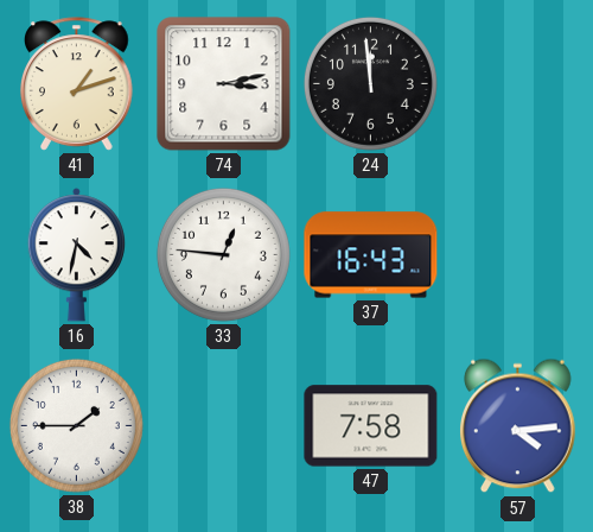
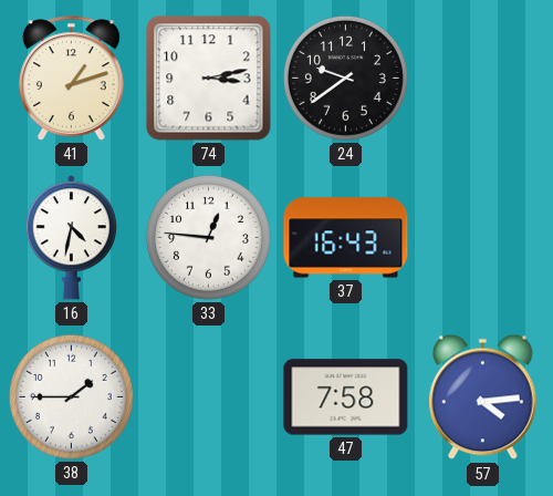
24: 11:59 -> 9:39
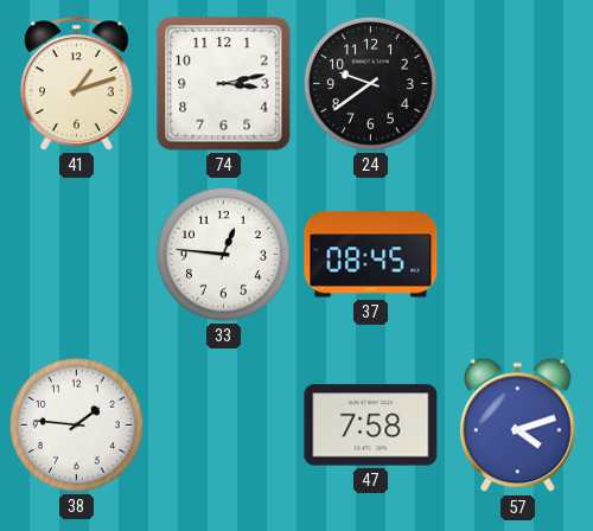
16: 4:32 -> none
37: 16:43 -> 08:45
38: 1:45 -> 1:46
57: 4:14 -> 4:12
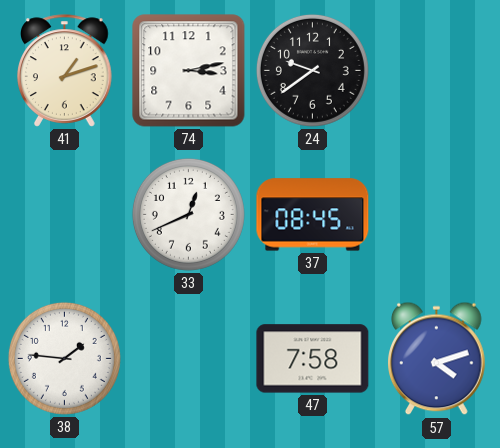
33: 12:46 -> 12:41
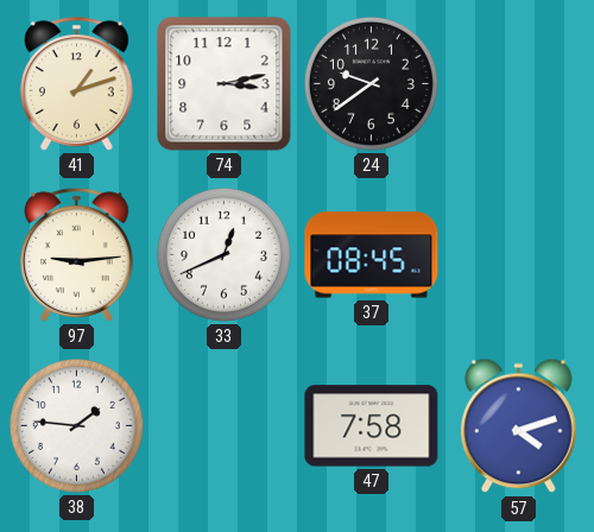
97: none -> 9:14
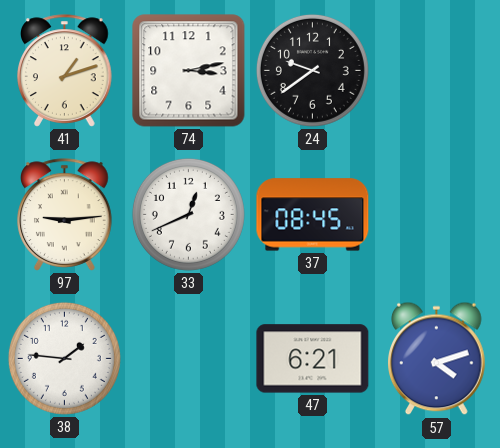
47: 7:58 -> 6:21
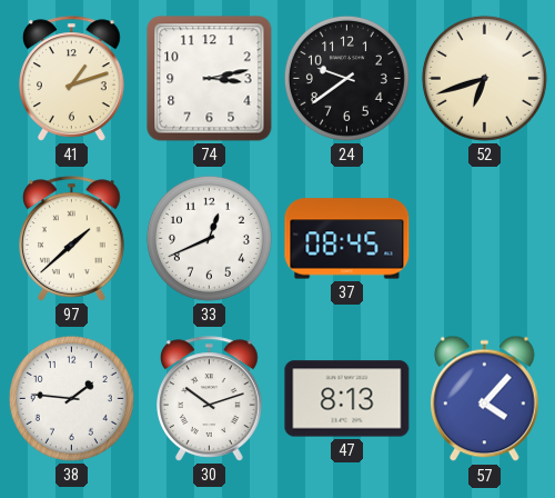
52: none -> 6:42
97: 9:14 -> 1:38
30: none -> 10:12
47: 6:21 -> 8:13
57: 4:12 -> 4:07
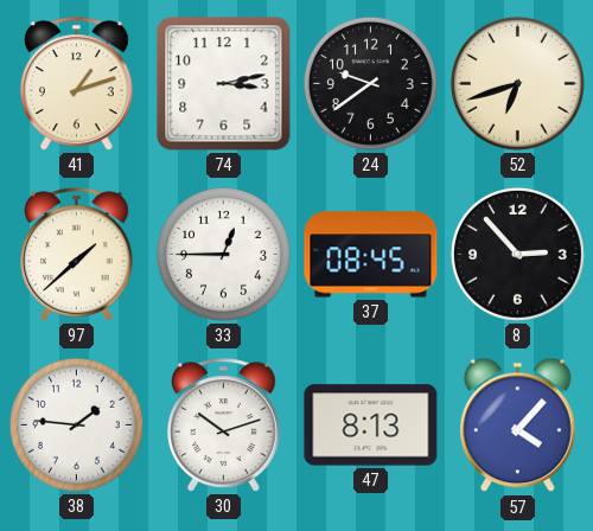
33: 12:41 -> 12:45
8: none -> 2:53
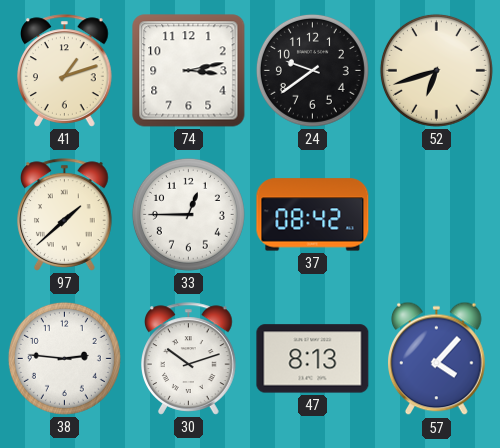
37: 08:45 -> 08:42
8: 2:53 -> none
38: 1:46 -> 2:46
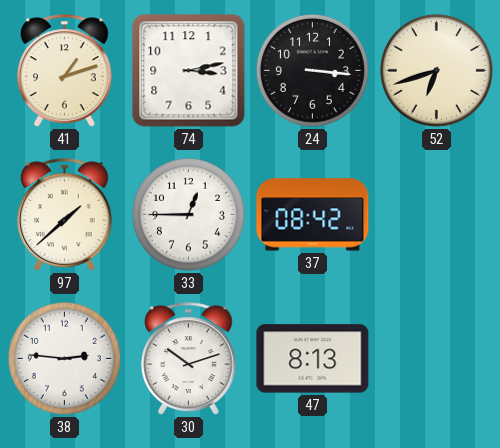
24: 9:39 -> 3:16
57: 4:07 -> none
